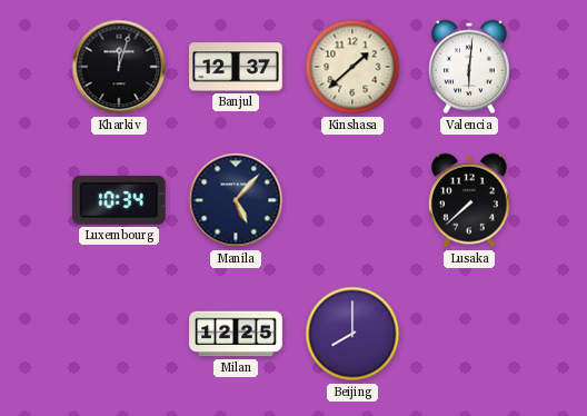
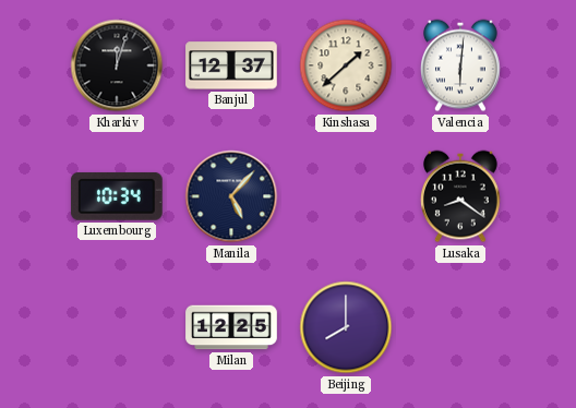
Lusaka: 7:38 -> 8:21
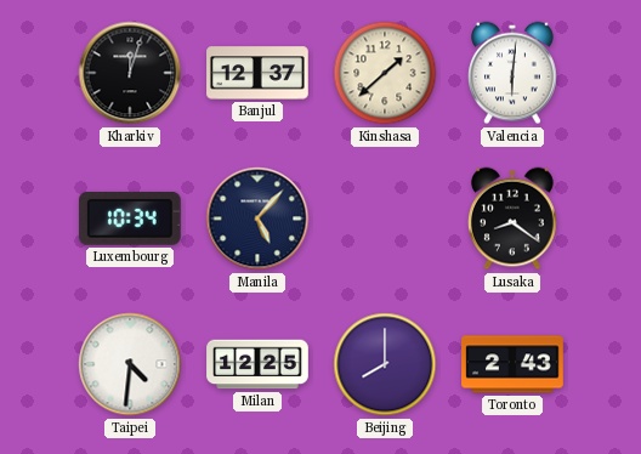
Taipei: none -> 4:31
Toronto: none -> 2:43
